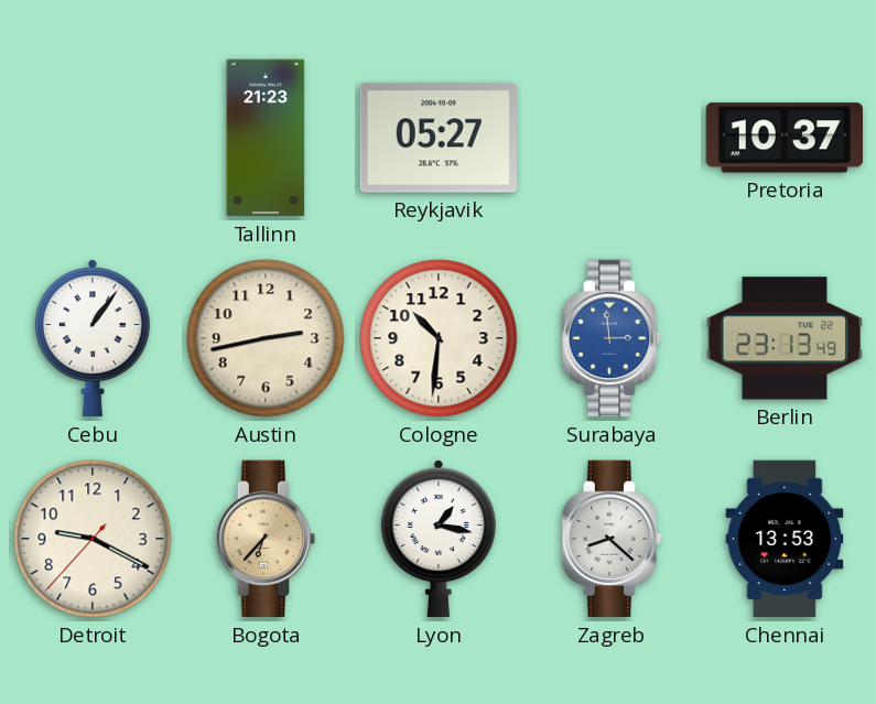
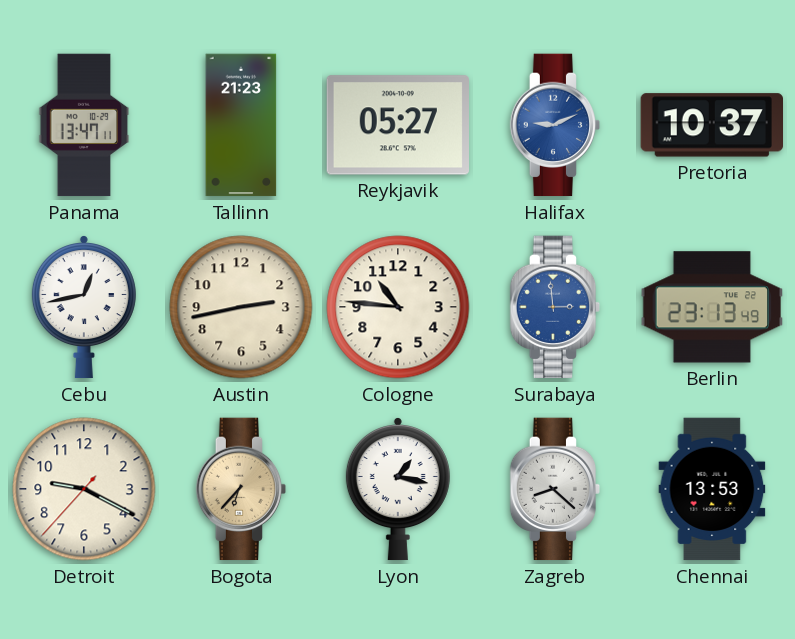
Panama: none -> 13:47
Halifax: none -> 9:11
Cebu: 1:06 -> 12:43
Cologne: 10:31 -> 10:46
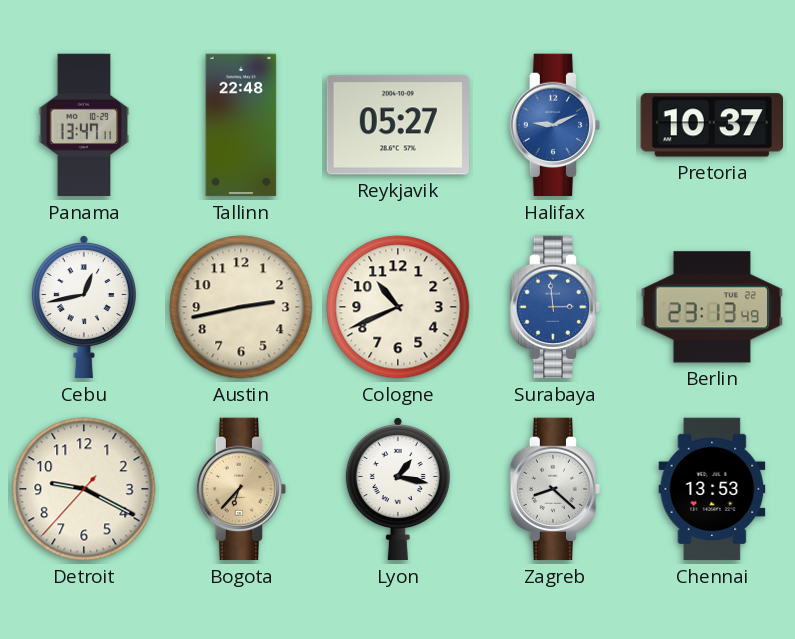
Tallinn: 21:23 -> 22:48
Cologne: 10:46 -> 10:41
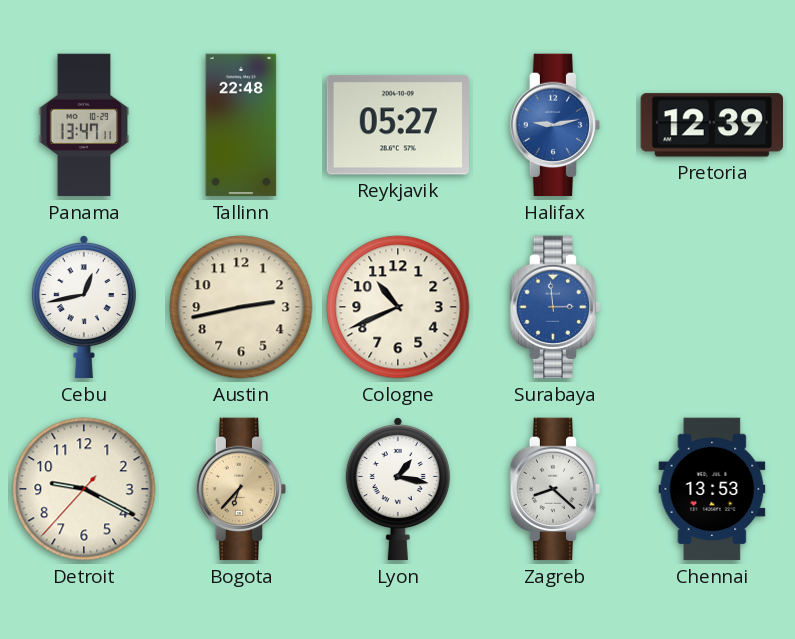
Halifax: 9:11 -> 9:13
Pretoria: 10:37 -> 12:39
Berlin: 23:13 -> none
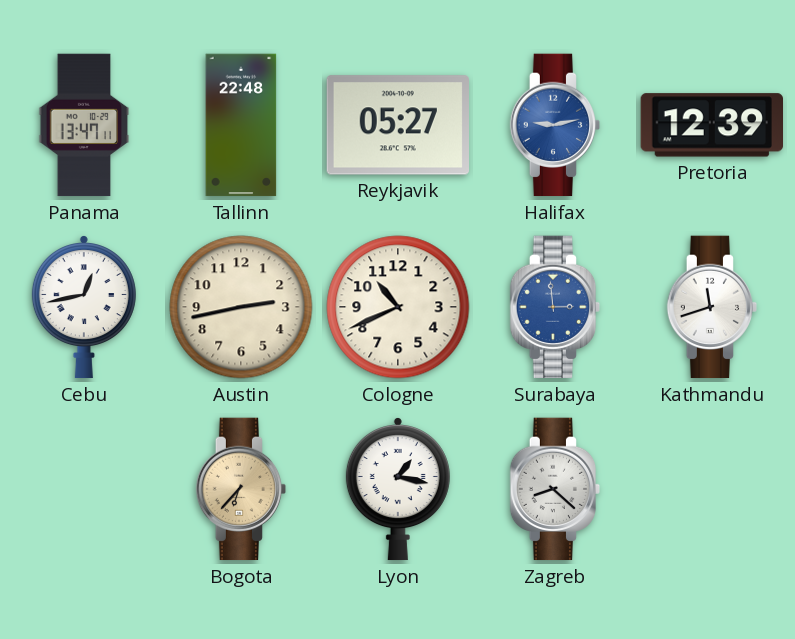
Kathmandu: none -> 11:42
Detroit: 9:19 -> none
Chennai: 13:53 -> none
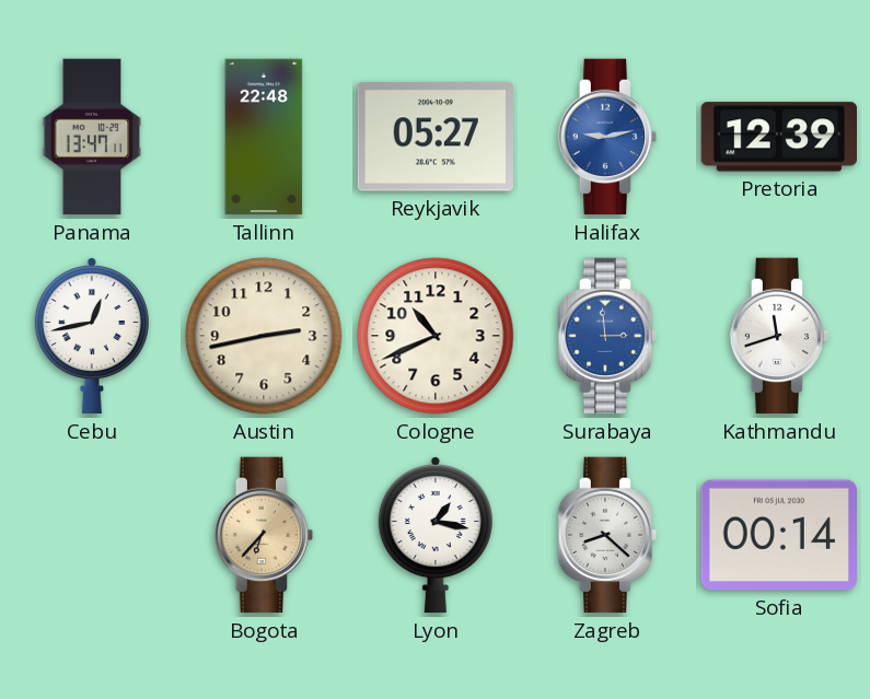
Sofia: none -> 00:14
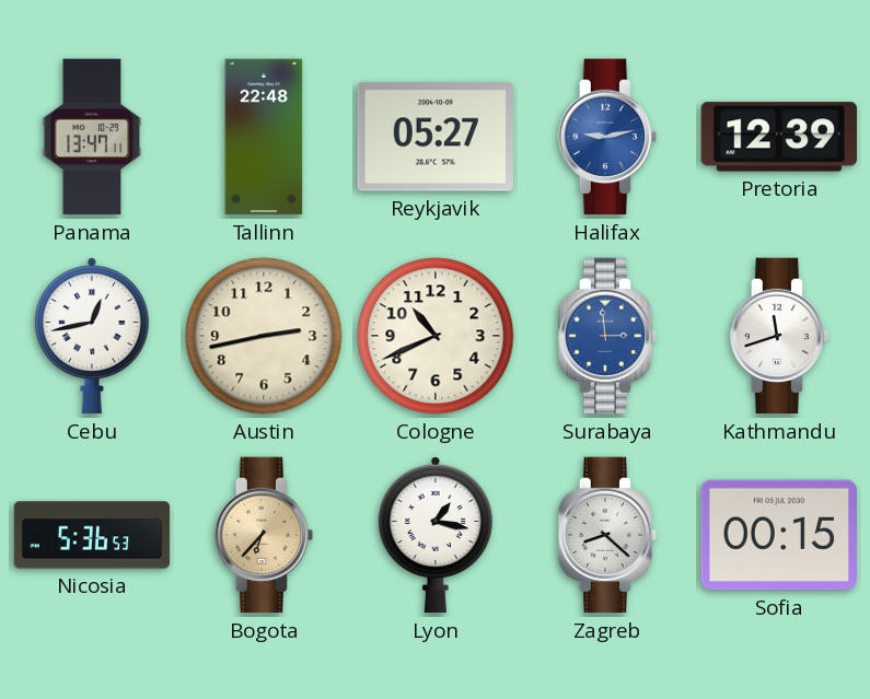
Nicosia: none -> 5:36
Sofia: 00:14 -> 00:15
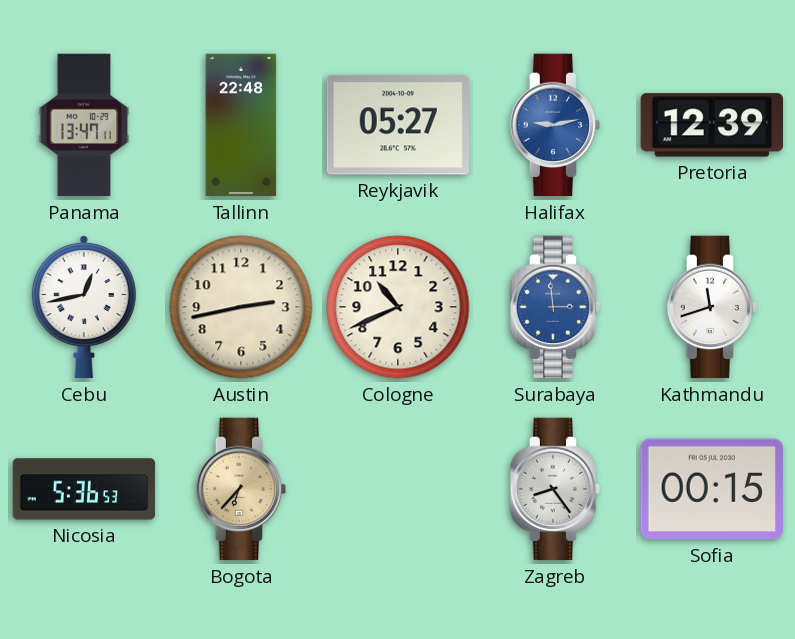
Lyon: 1:17 -> none
Zagreb: 8:22 -> 8:24
